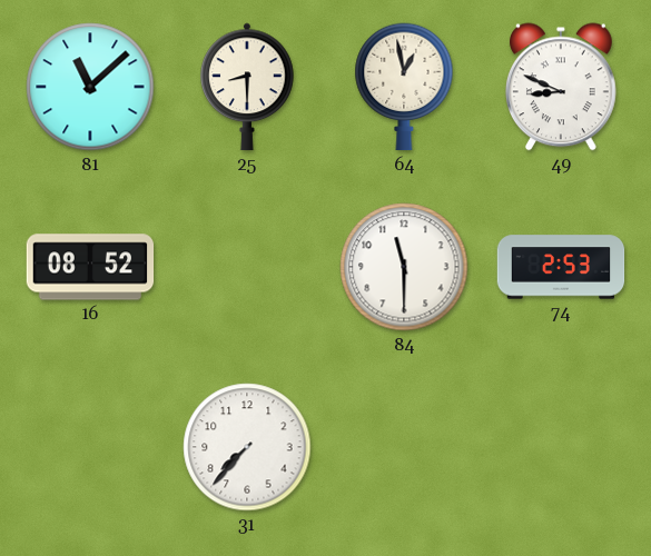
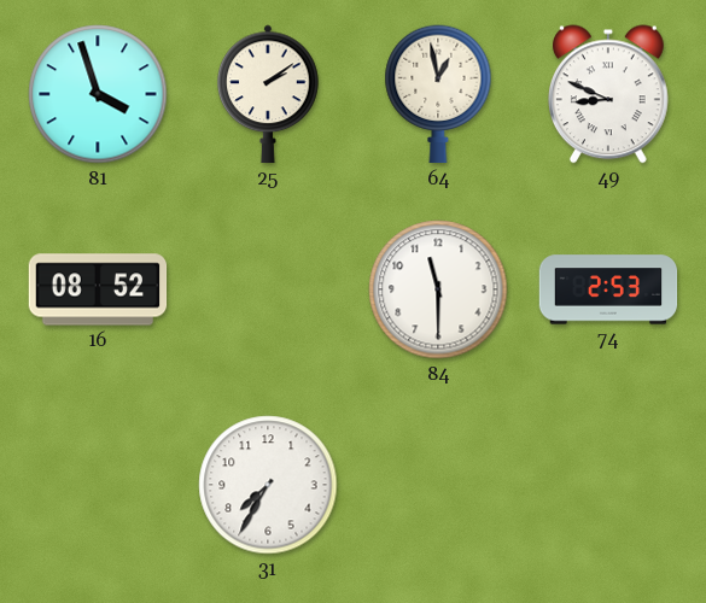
81: 11:08 -> 3:57
25: 8:30 -> 2:09
31: 7:37 -> 7:35
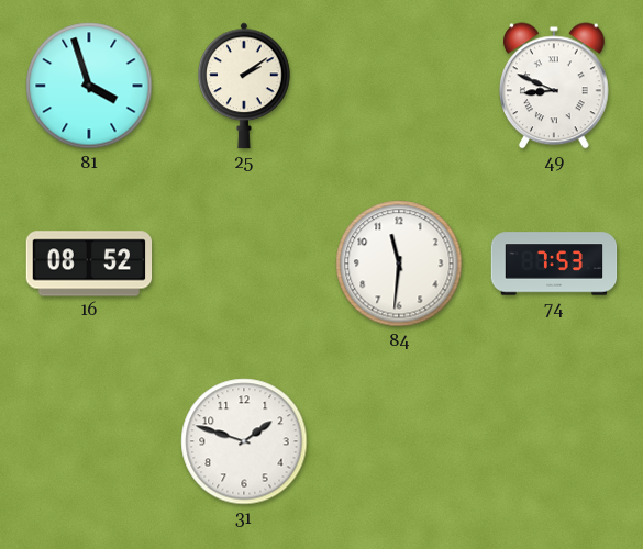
64: 12:58 -> none
84: 11:30 -> 11:31
74: 2:53 -> 7:53
31: 7:35 -> 1:48
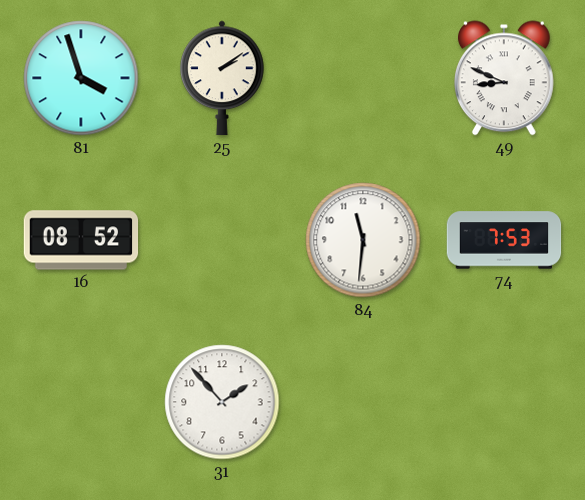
31: 1:48 -> 1:53
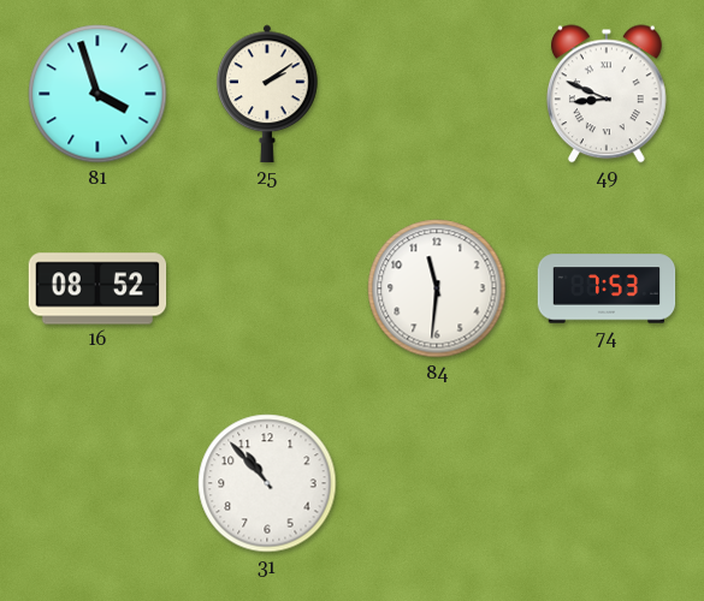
31: 1:53 -> 10:53
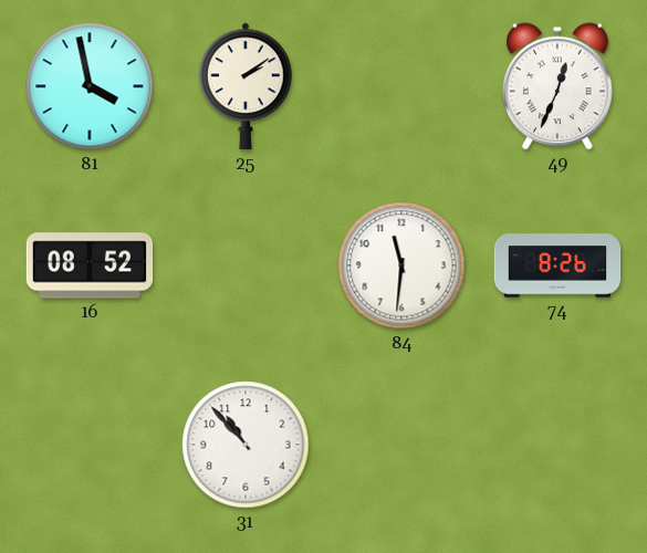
81: 3:57 -> 3:58
49: 8:49 -> 12:34
74: 7:53 -> 8:26
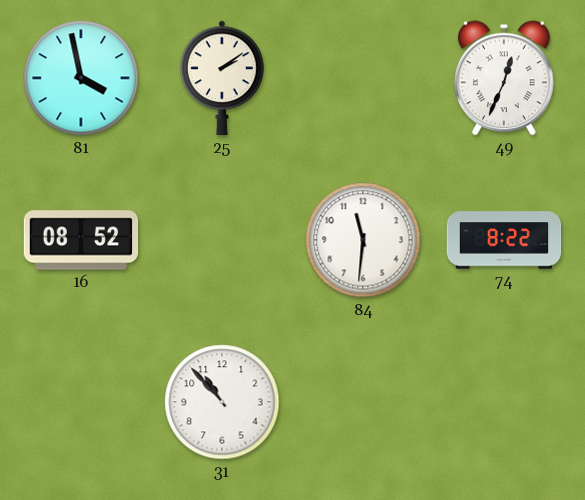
74: 8:26 -> 8:22
